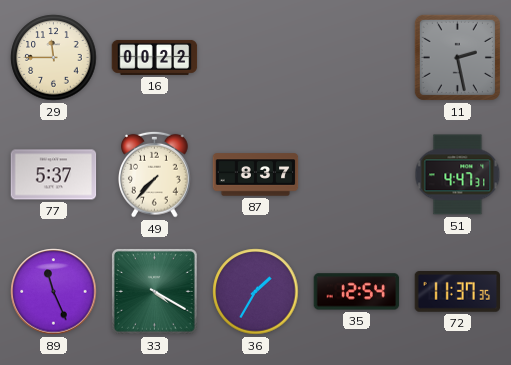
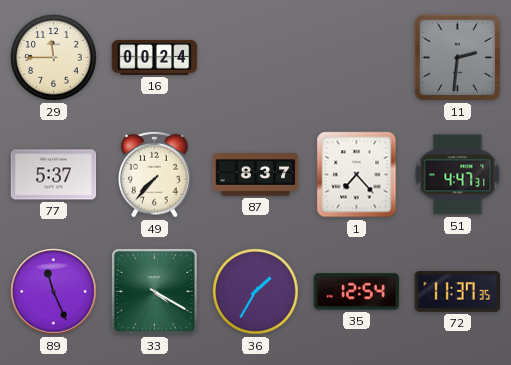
16: 00:22 -> 00:24
11: 2:28 -> 2:31
1: none -> 7:23
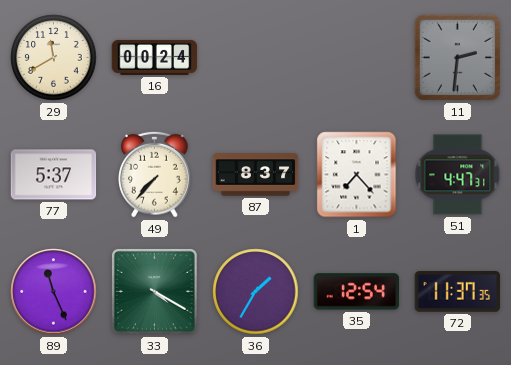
29: 11:45 -> 11:40
